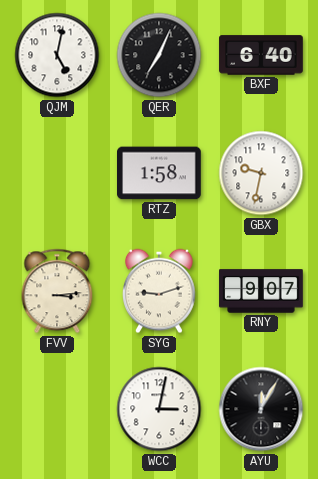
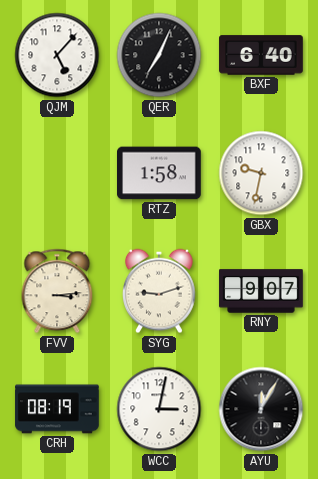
QJM: 5:02 -> 5:07
CRH: none -> 08:19
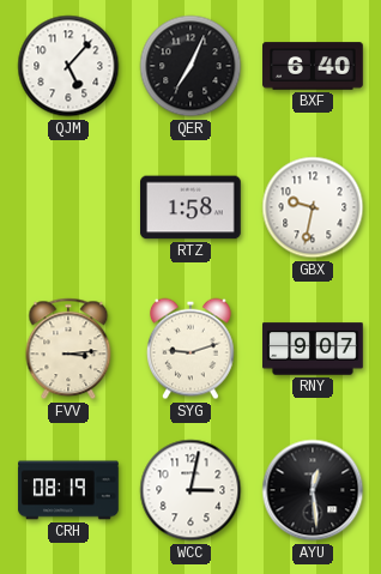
AYU: 12:05 -> 12:29
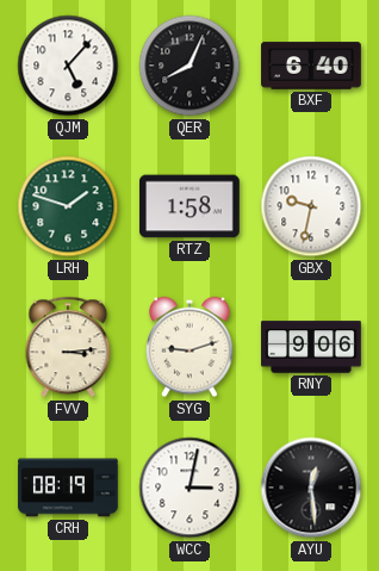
QER: 7:04 -> 8:04
LRH: none -> 1:48
RNY: 9:07 -> 9:06
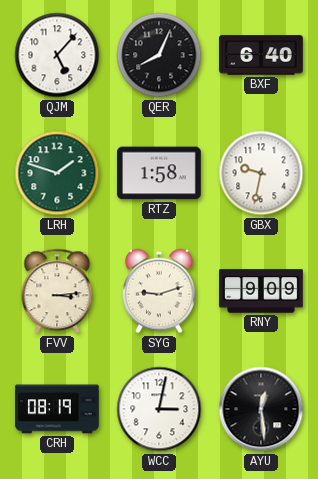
RNY: 9:06 -> 9:09
